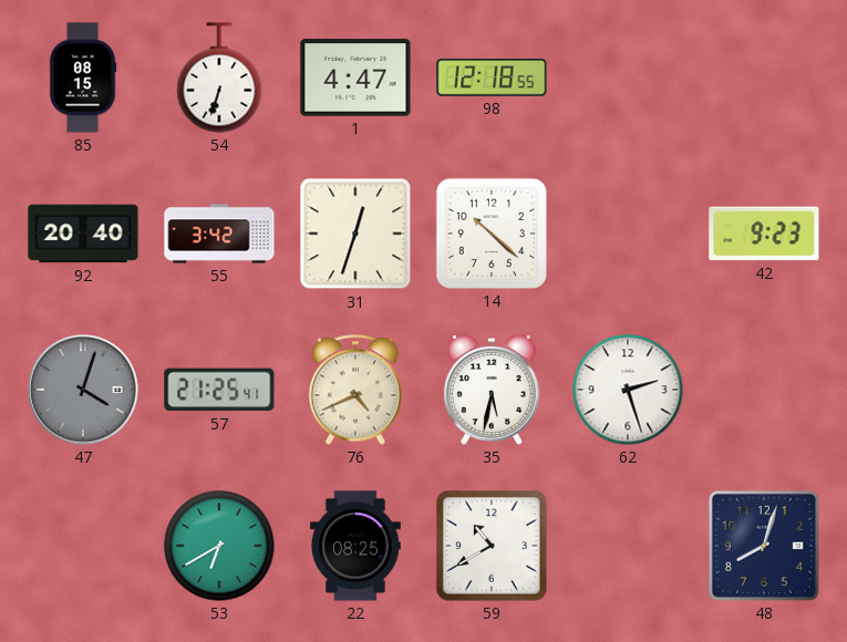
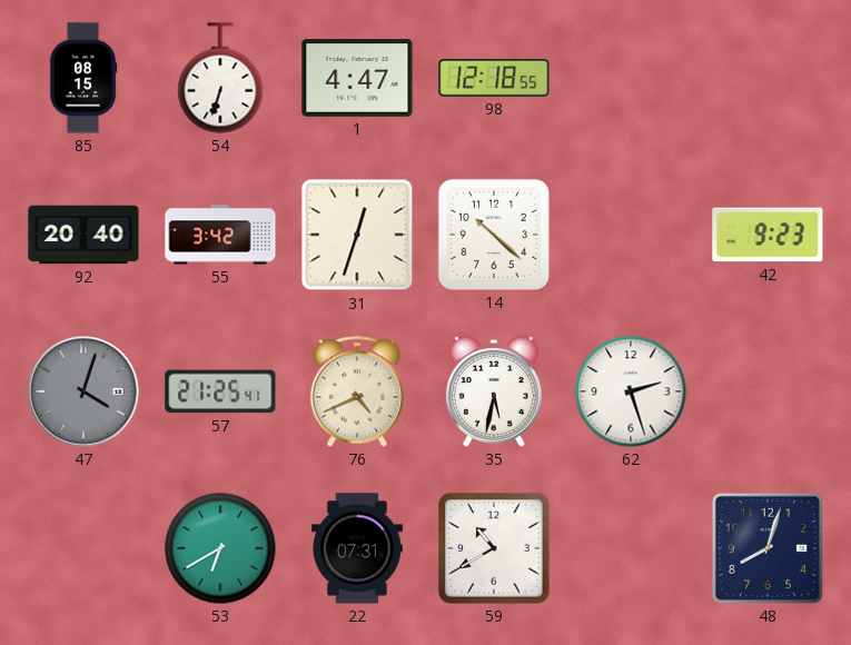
22: 08:25 -> 07:31
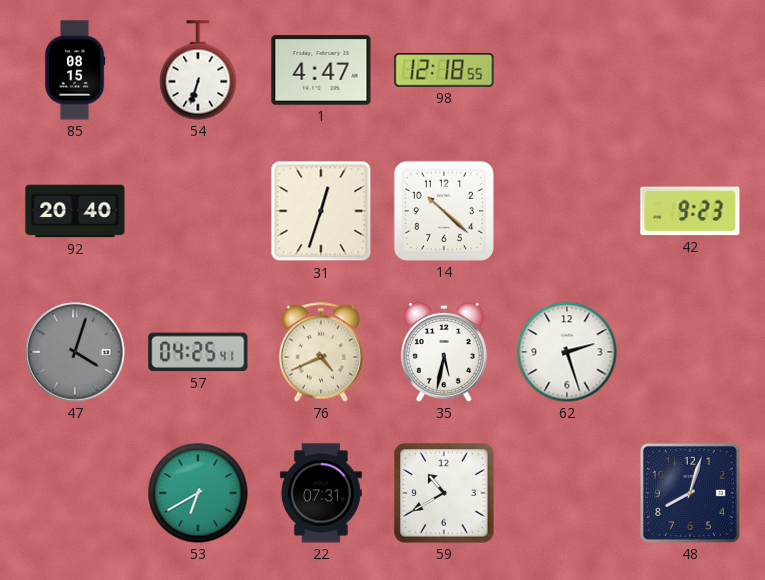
55: 3:42 -> none
57: 21:25 -> 04:25
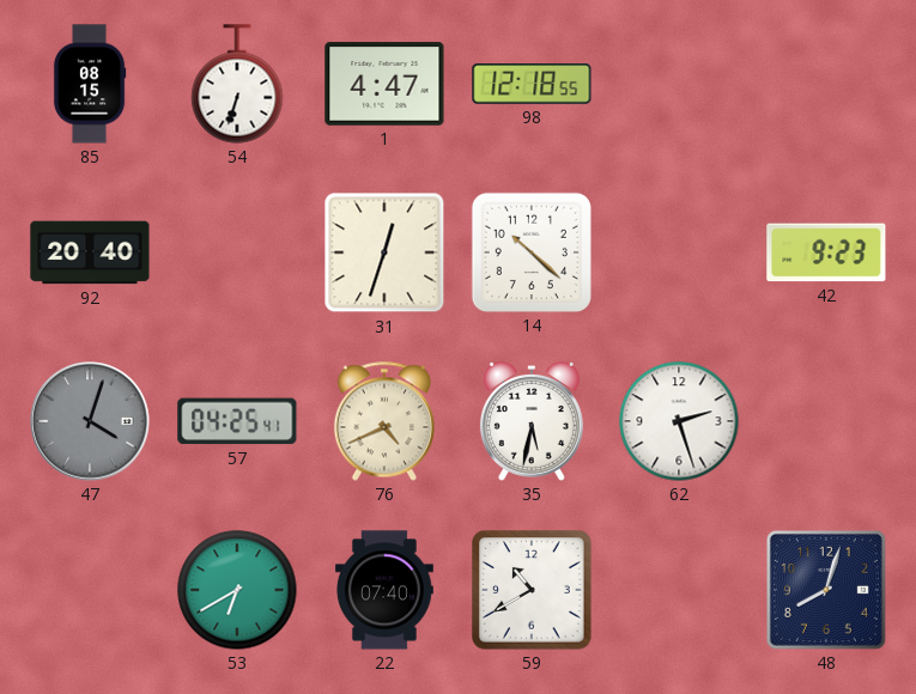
22: 07:31 -> 07:40
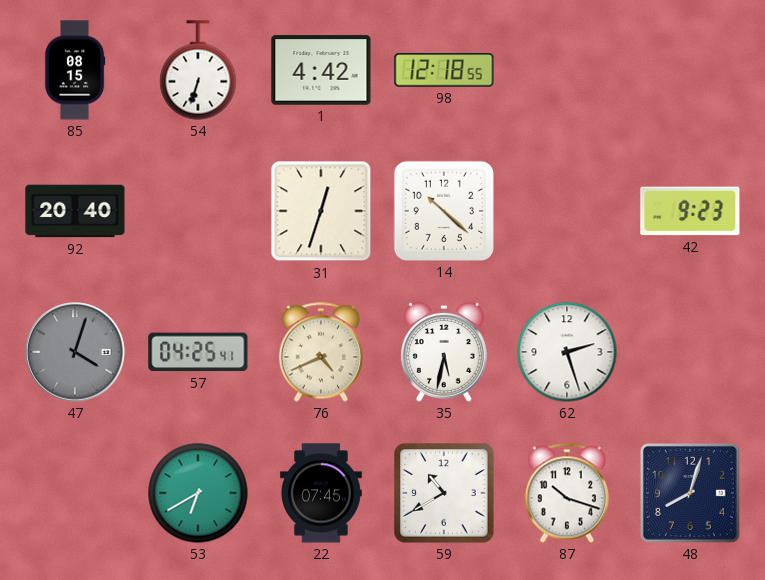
1: 4:47 -> 4:42
22: 07:40 -> 07:45
87: none -> 10:18
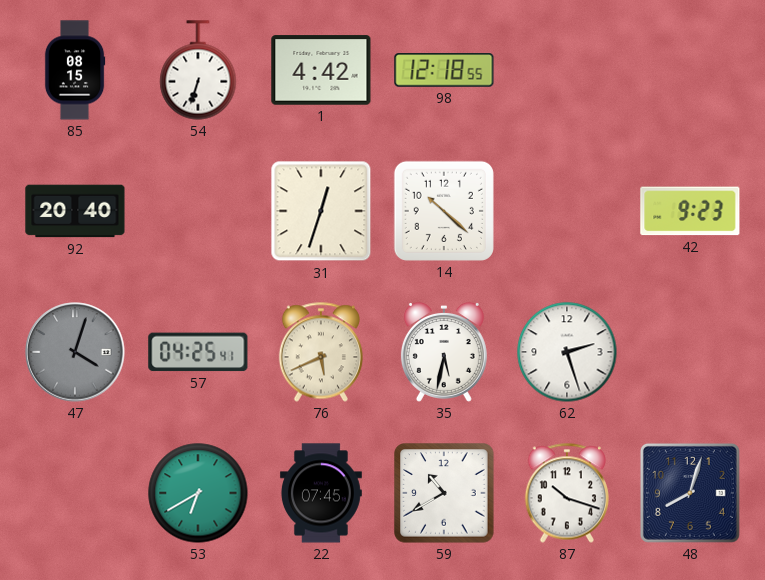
76: 4:41 -> 5:41
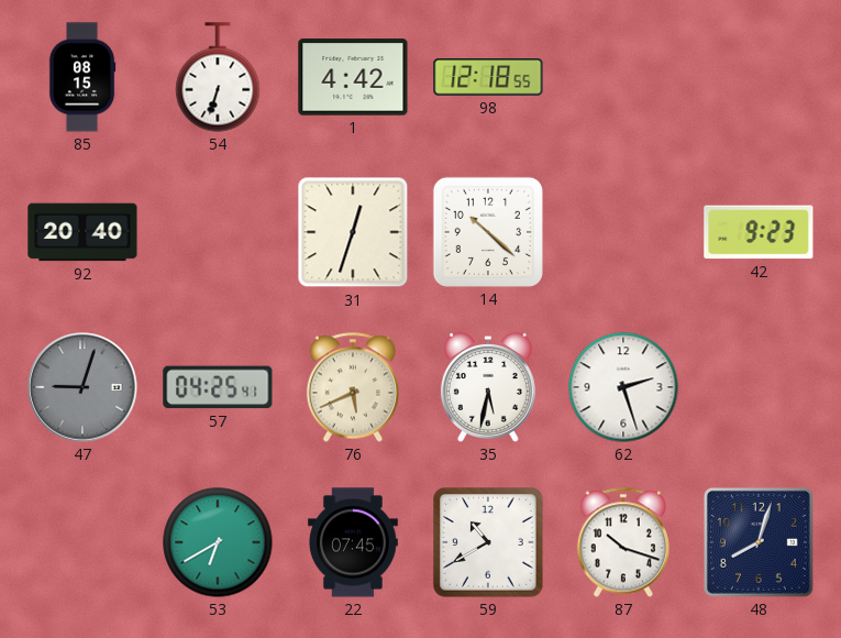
47: 4:03 -> 9:03
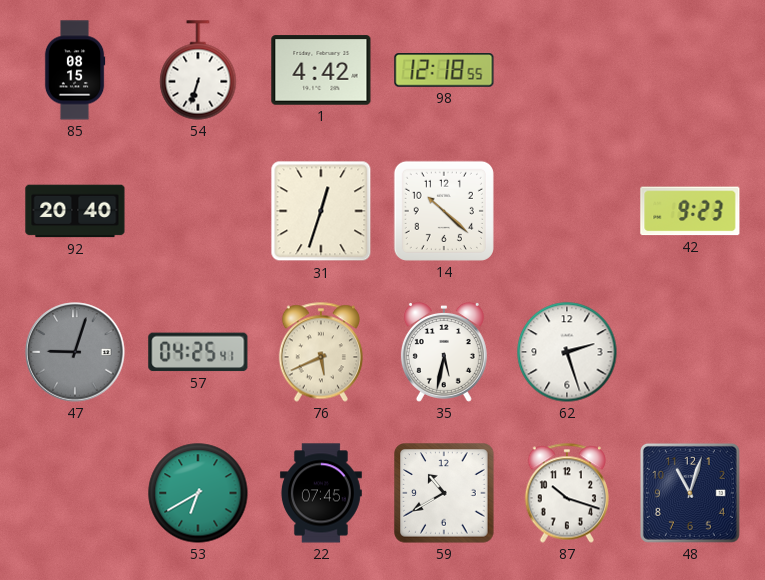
48: 8:03 -> 11:03
